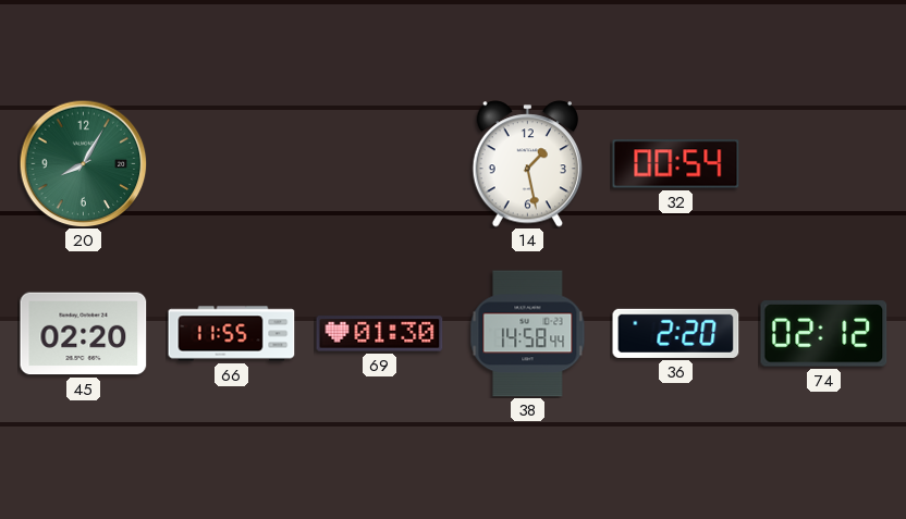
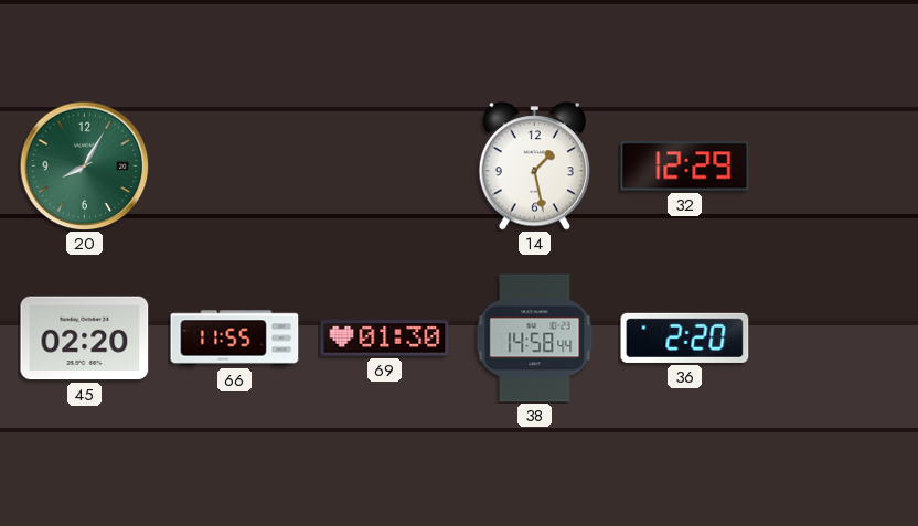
32: 00:54 -> 12:29
74: 02:12 -> none
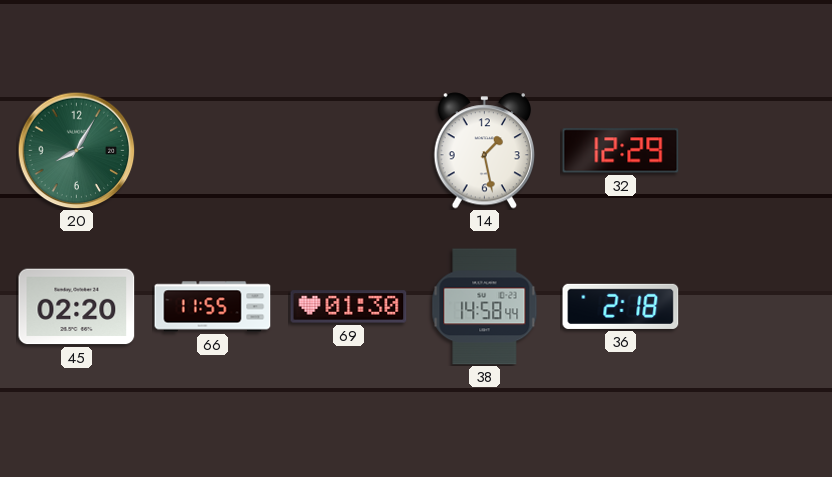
36: 2:20 -> 2:18
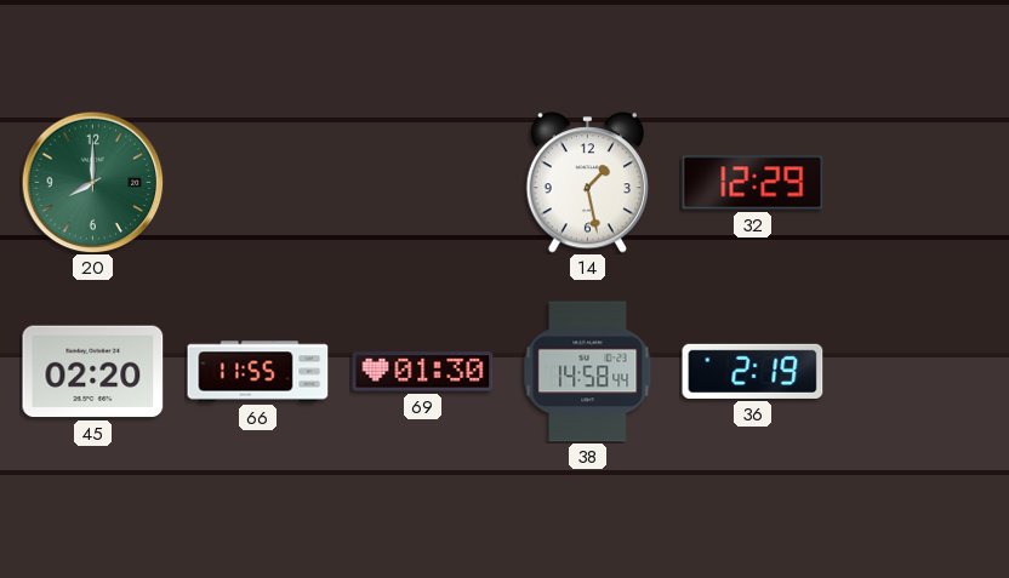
20: 8:05 -> 8:00
36: 2:18 -> 2:19
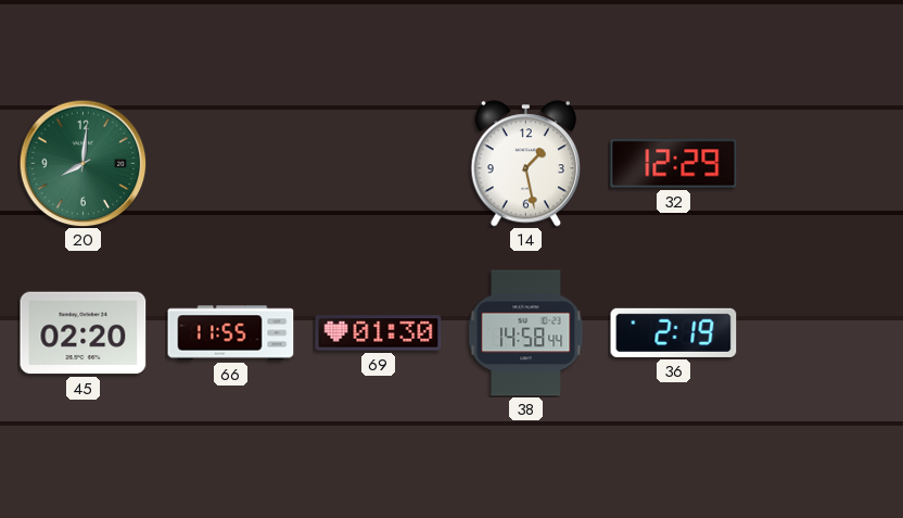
20: 8:00 -> 8:01
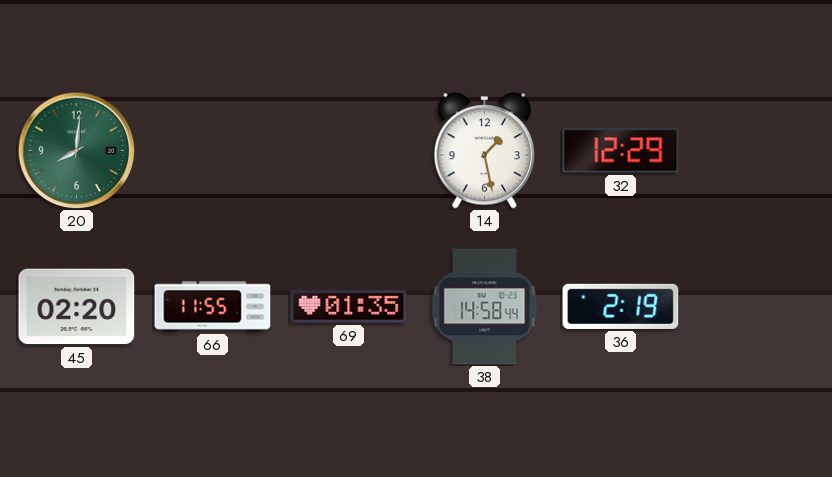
69: 01:30 -> 01:35
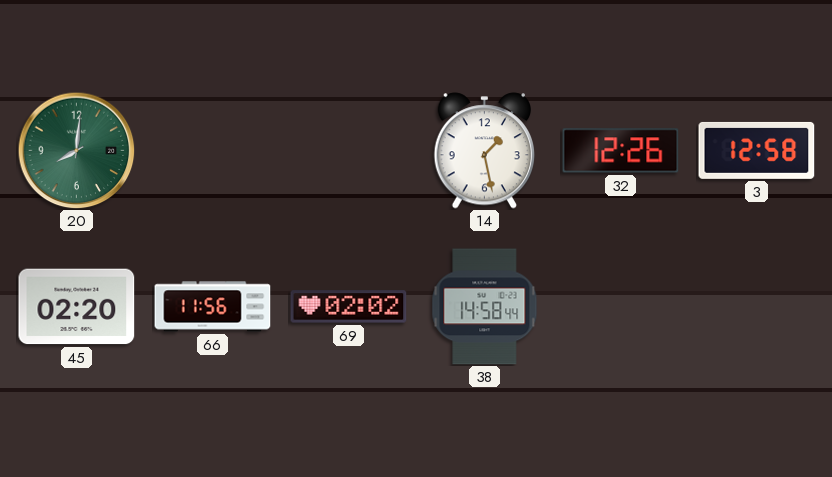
32: 12:29 -> 12:26
3: none -> 12:58
66: 11:55 -> 11:56
69: 01:35 -> 02:02
36: 2:19 -> none
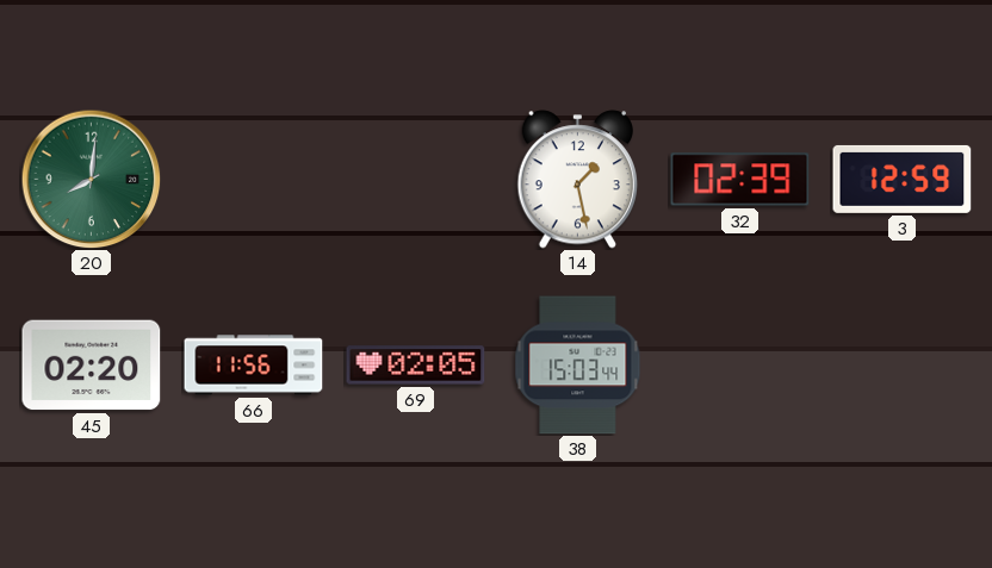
32: 12:26 -> 02:39
3: 12:58 -> 12:59
69: 02:02 -> 02:05
38: 14:58 -> 15:03
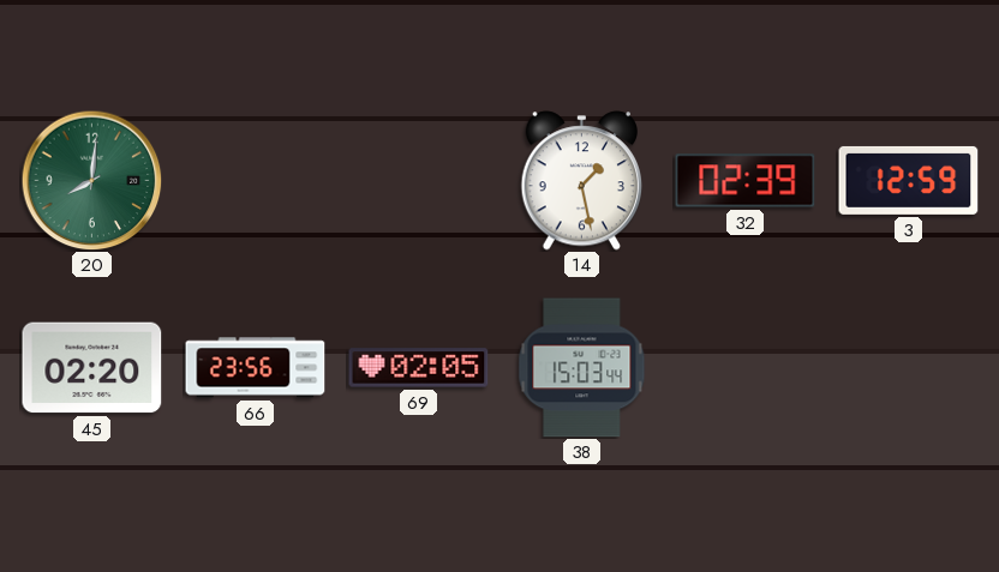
66: 11:56 -> 23:56
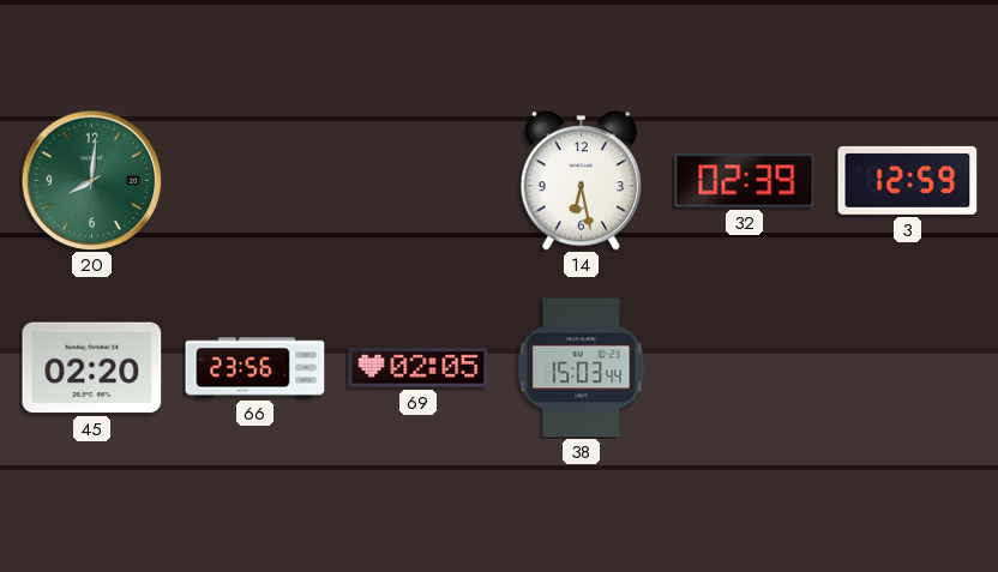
14: 1:28 -> 6:28
